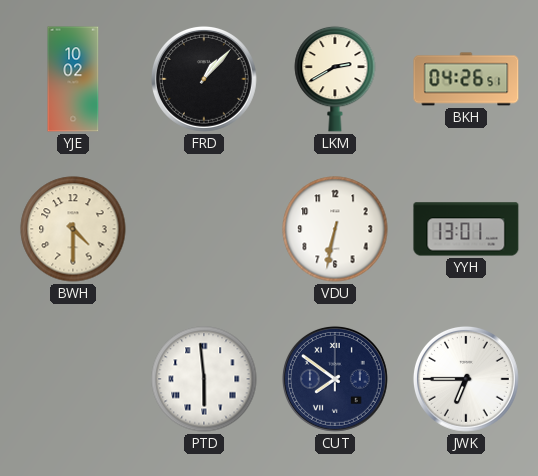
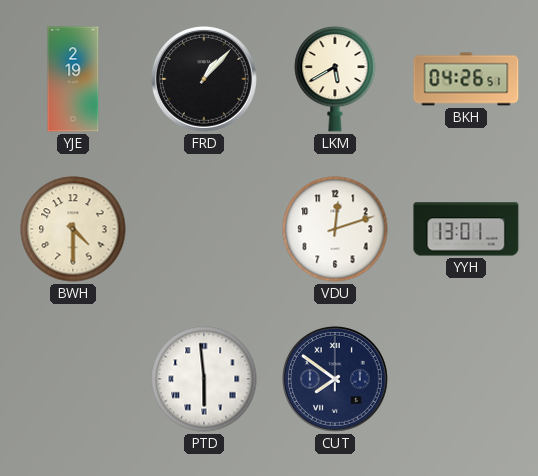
YJE: 10:02 -> 2:19
LKM: 2:40 -> 5:40
VDU: 6:32 -> 12:12
JWK: 6:45 -> none
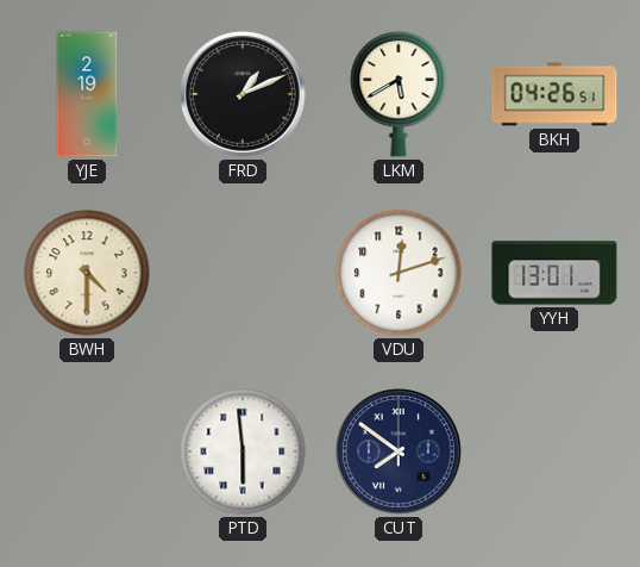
FRD: 1:07 -> 1:11
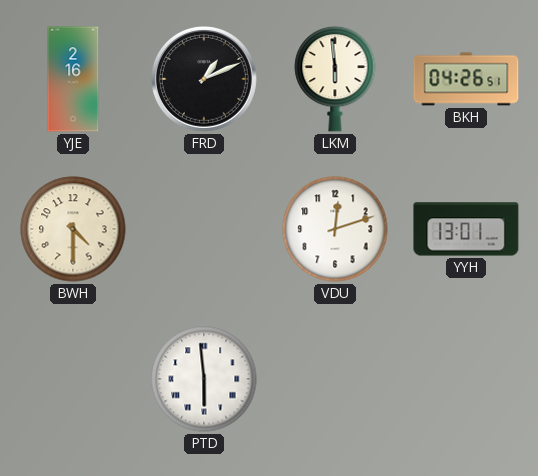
YJE: 2:19 -> 2:16
LKM: 5:40 -> 5:59
CUT: 7:51 -> none
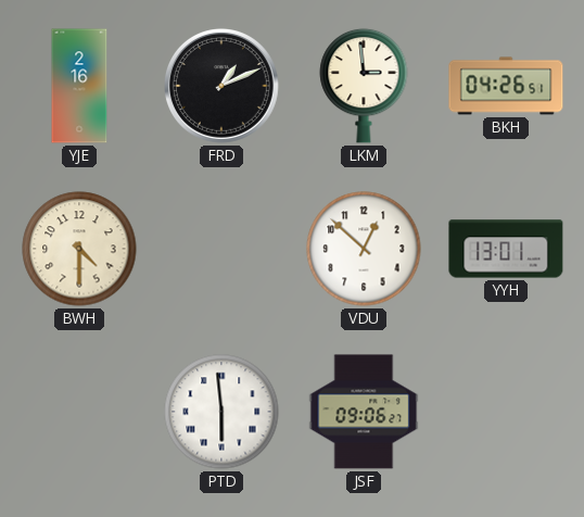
LKM: 5:59 -> 2:59
VDU: 12:12 -> 12:52
JSF: none -> 09:06
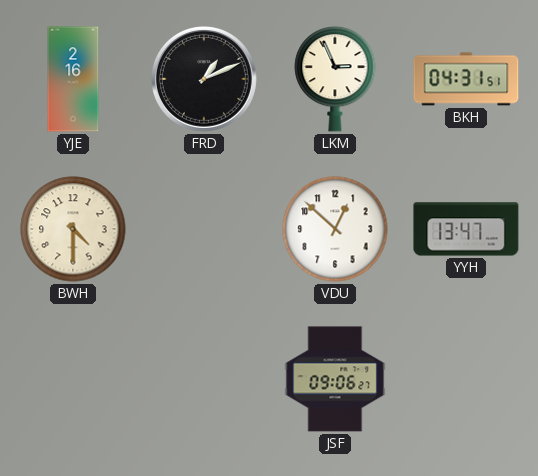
LKM: 2:59 -> 2:56
BKH: 04:26 -> 04:31
YYH: 13:01 -> 13:47
PTD: 5:59 -> none
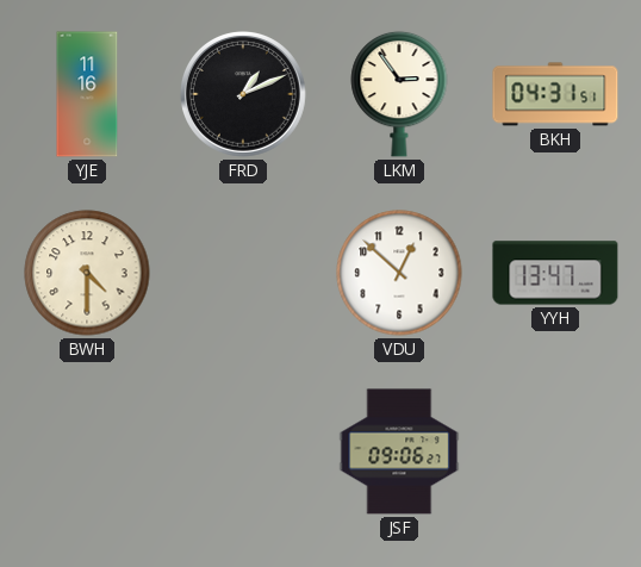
YJE: 2:16 -> 11:16
LKM: 2:56 -> 2:54
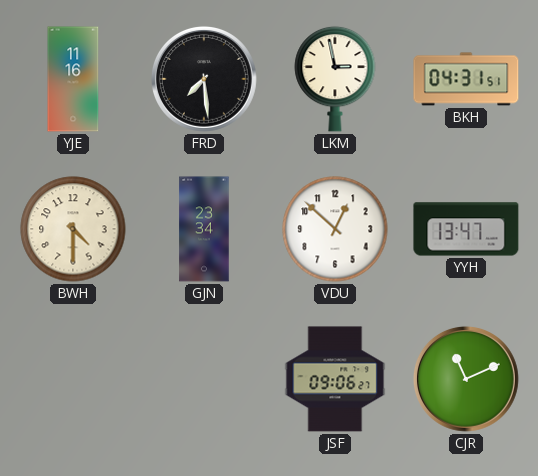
FRD: 1:11 -> 7:29
LKM: 2:54 -> 2:58
GJN: none -> 23:34
CJR: none -> 11:11
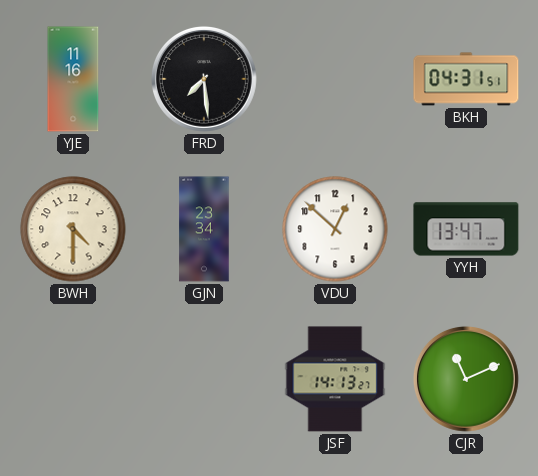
LKM: 2:58 -> none
JSF: 09:06 -> 14:13
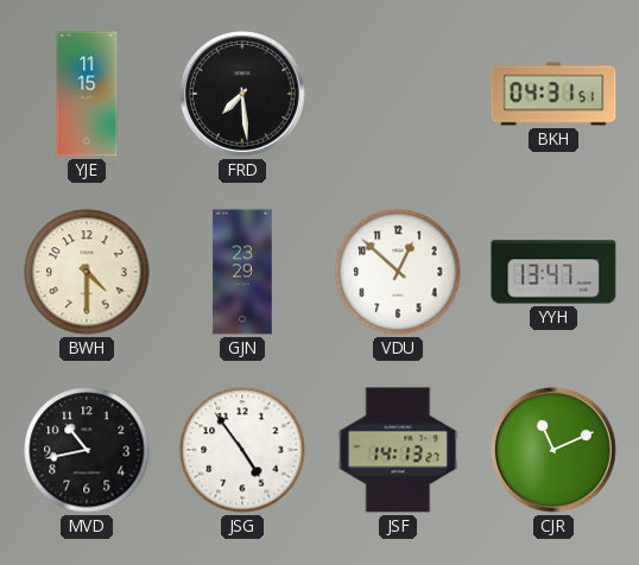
YJE: 11:16 -> 11:15
GJN: 23:34 -> 23:29
MVD: none -> 10:43
JSG: none -> 4:54
